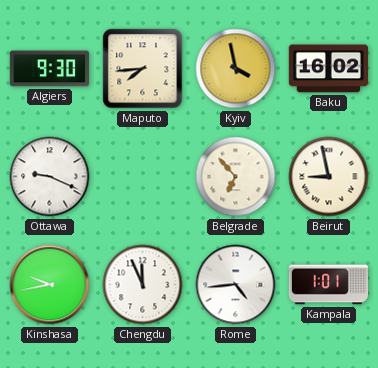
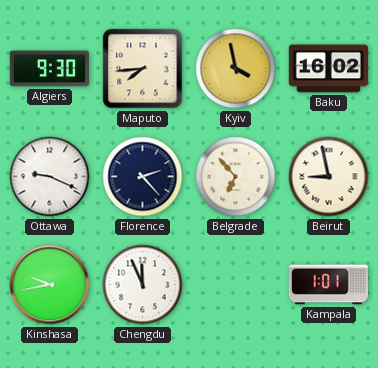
Florence: none -> 2:23
Rome: 4:44 -> none
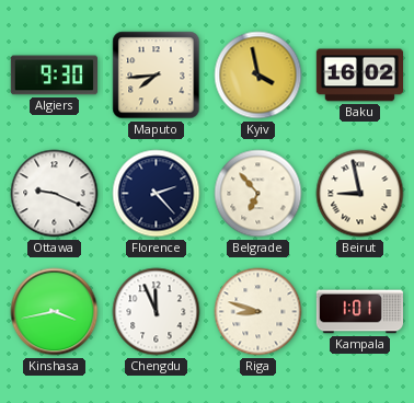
Kinshasa: 9:43 -> 3:43
Riga: none -> 8:48
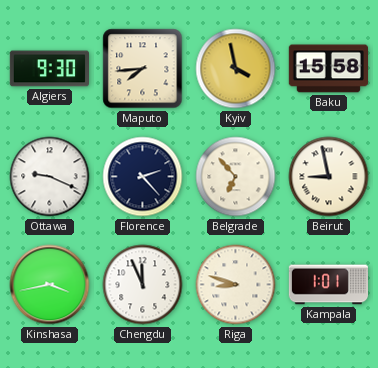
Baku: 16:02 -> 15:58
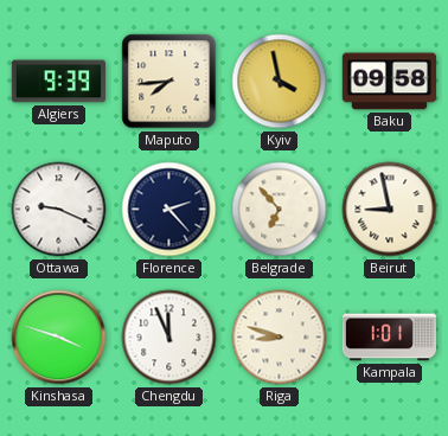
Algiers: 9:30 -> 9:39
Baku: 15:58 -> 09:58
Kinshasa: 3:43 -> 3:48
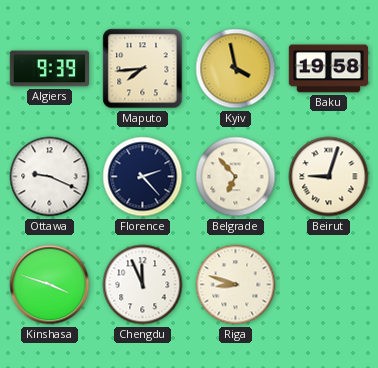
Baku: 09:58 -> 19:58
Beirut: 8:58 -> 9:03
Kampala: 1:01 -> none
